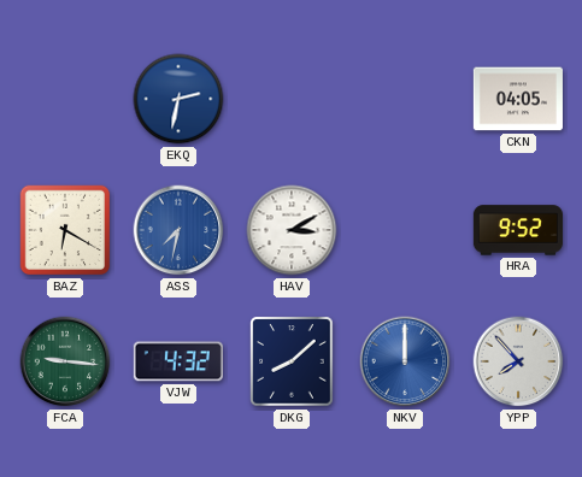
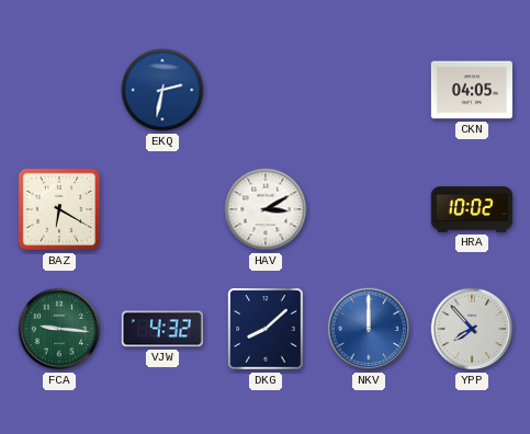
ASS: 7:32 -> none
HRA: 9:52 -> 10:02
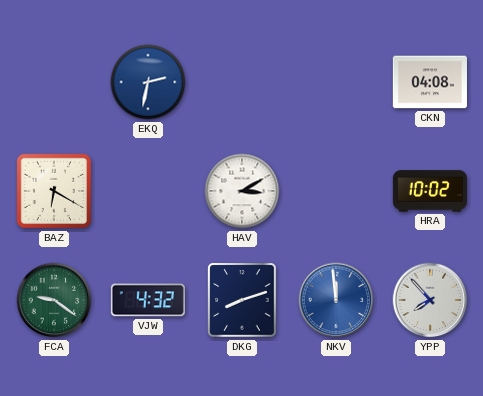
CKN: 04:05 -> 04:08
FCA: 9:16 -> 9:21
DKG: 8:08 -> 8:12
NKV: 12:00 -> 11:59
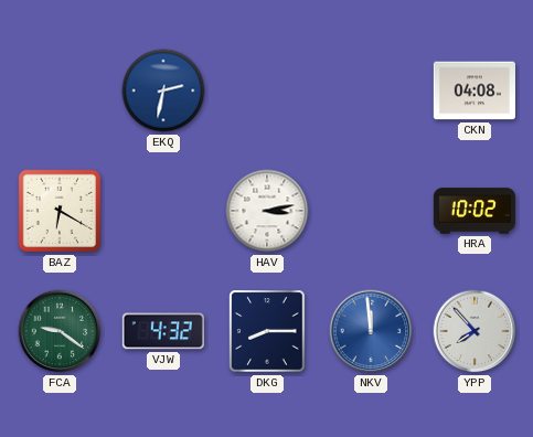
HAV: 3:10 -> 3:13
DKG: 8:12 -> 8:15
